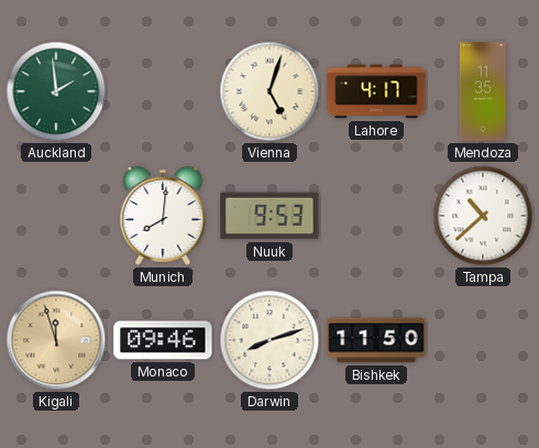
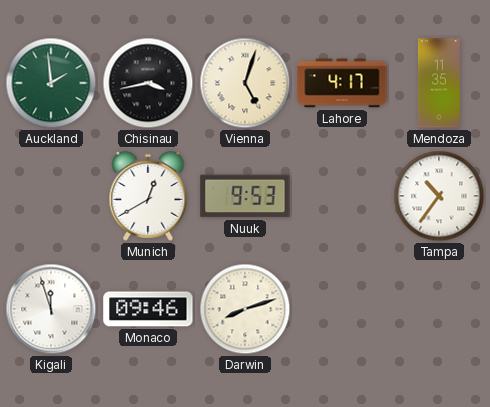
Chisinau: none -> 3:43
Munich: 8:01 -> 12:40
Tampa: 10:38 -> 10:36
Kigali dial: champagne -> white
Bishkek: 11:50 -> none
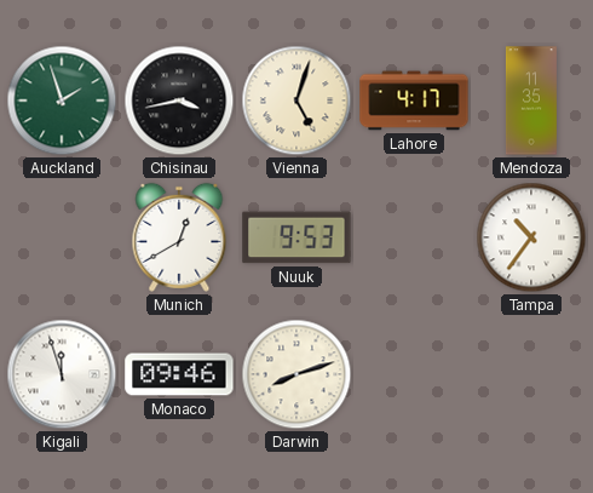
Auckland: 1:59 -> 1:57
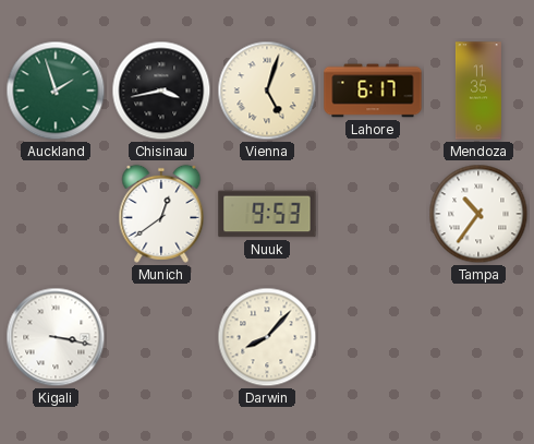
Lahore: 4:17 -> 6:17
Munich: 12:40 -> 12:39
Kigali: 11:57 -> 3:17
Monaco: 09:46 -> none
Darwin: 8:12 -> 8:07
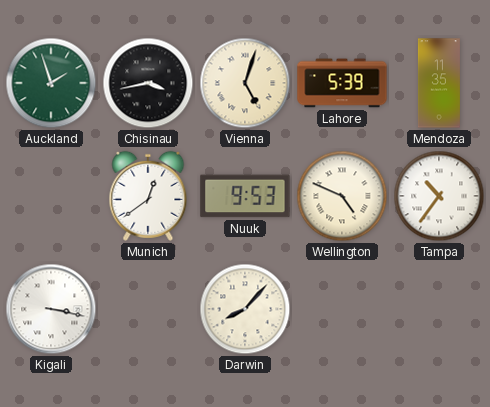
Lahore: 6:17 -> 5:39
Wellington: none -> 4:49
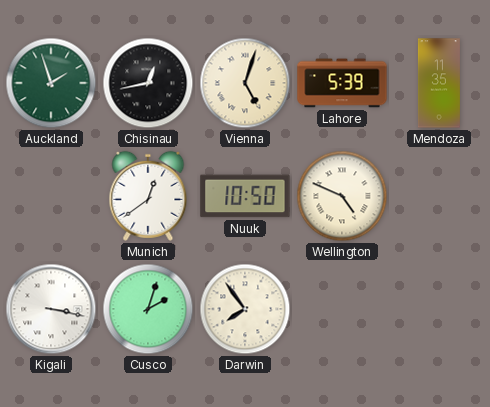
Chisinau: 3:43 -> 12:43
Nuuk: 9:53 -> 10:50
Tampa: 10:36 -> none
Cusco: none -> 2:03
Darwin: 8:07 -> 7:54
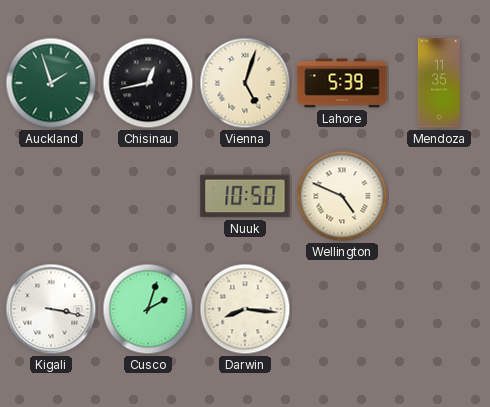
Munich: 12:39 -> none
Darwin: 7:54 -> 8:16
